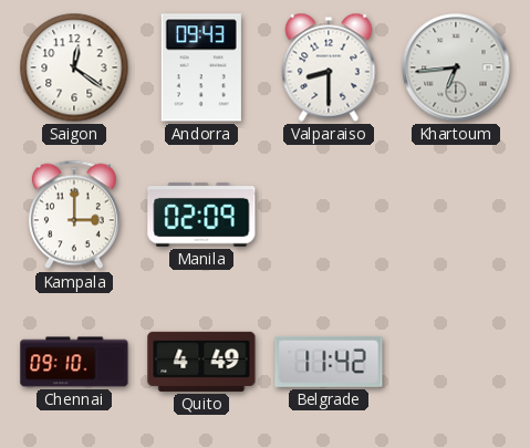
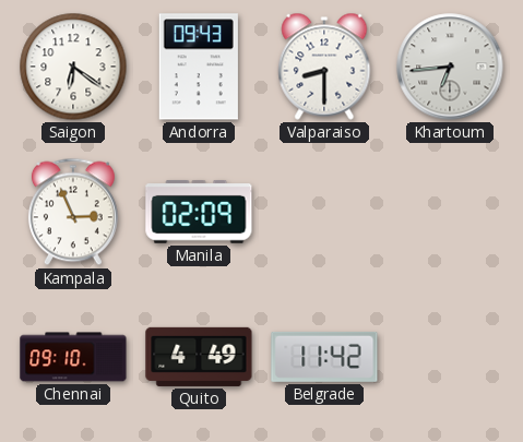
Saigon: 12:21 -> 6:21
Kampala: 3:00 -> 2:56
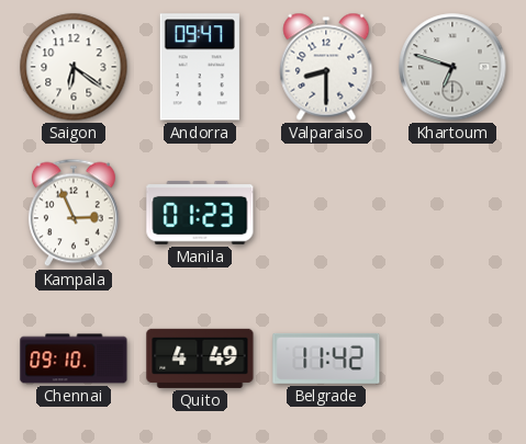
Andorra: 09:43 -> 09:47
Khartoum: 6:44 -> 6:48
Manila: 02:09 -> 01:23
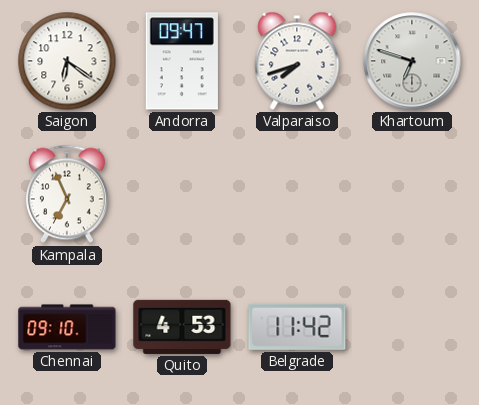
Valparaiso: 8:30 -> 7:42
Kampala: 2:56 -> 6:56
Manila: 01:23 -> none
Quito: 4:49 -> 4:53
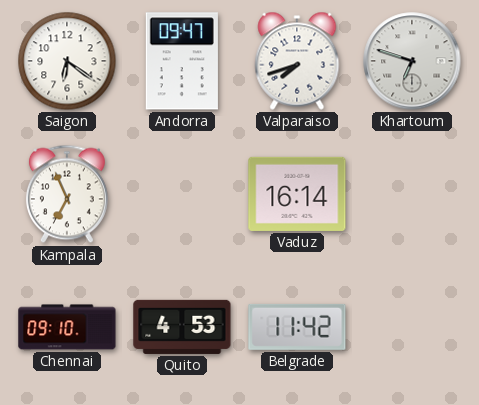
Vaduz: none -> 16:14
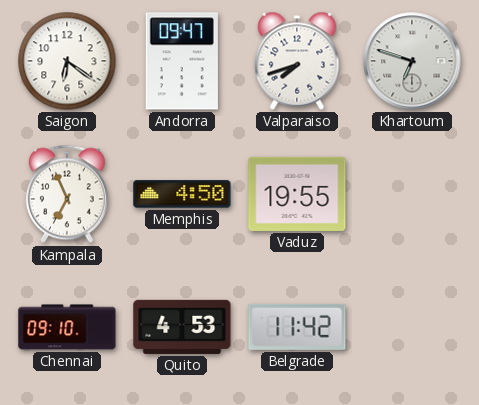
Memphis: none -> 4:50
Vaduz: 16:14 -> 19:55
